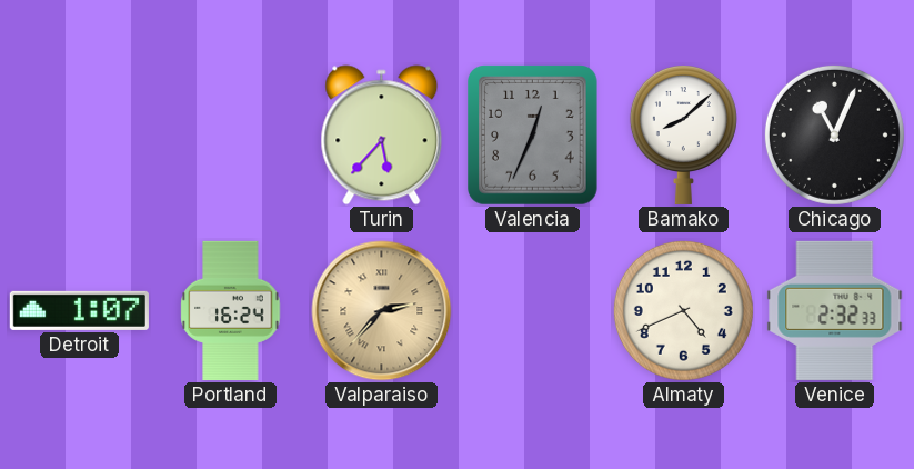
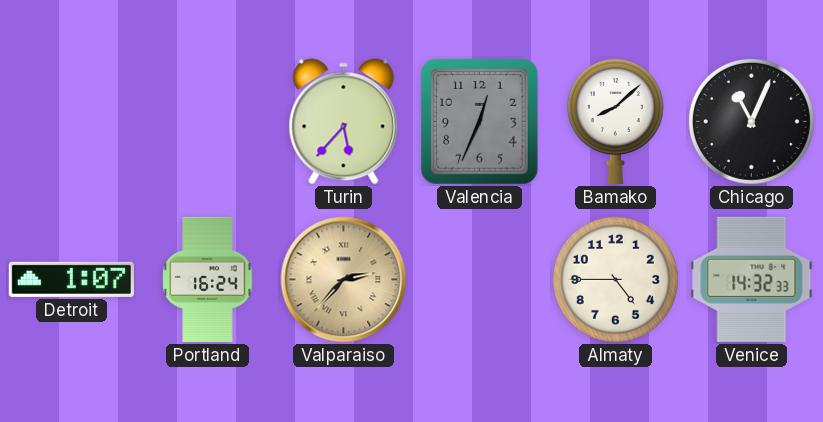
Almaty: 4:41 -> 4:45
Venice: 2:32 -> 14:32
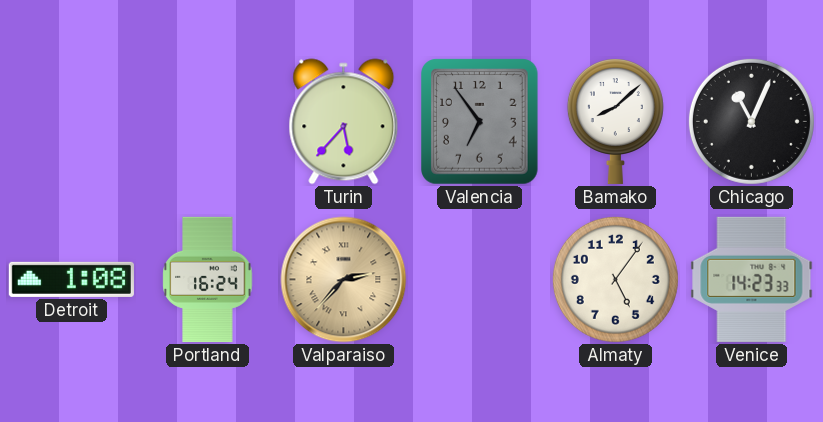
Valencia: 12:34 -> 6:54
Detroit: 1:07 -> 1:08
Almaty: 4:45 -> 5:06
Venice: 14:32 -> 14:23
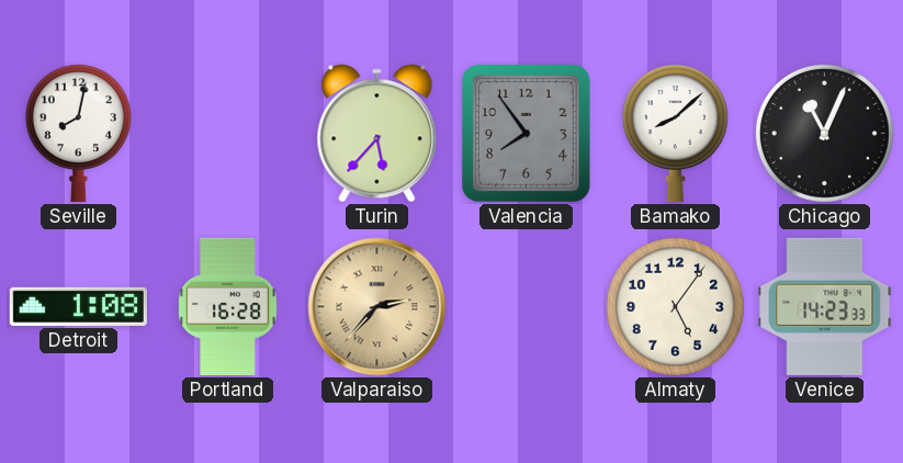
Seville: none -> 8:02
Valencia: 6:54 -> 7:54
Portland: 16:24 -> 16:28
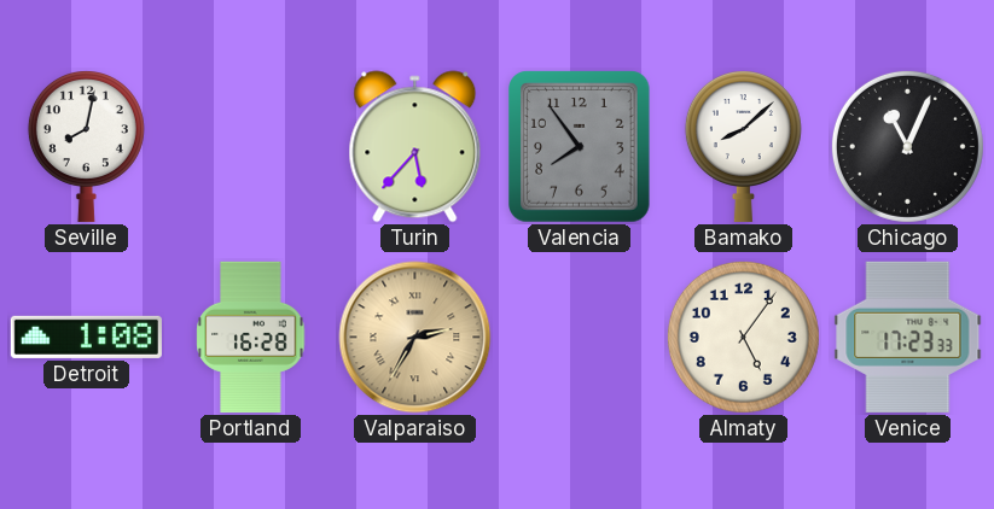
Valparaiso: 2:37 -> 2:35
Venice: 14:23 -> 17:23
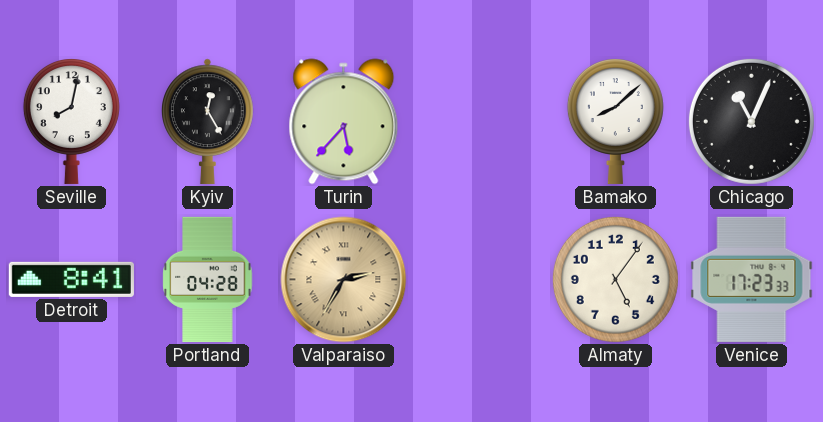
Kyiv: none -> 12:25
Valencia: 7:54 -> none
Detroit: 1:08 -> 8:41
Portland: 16:28 -> 04:28
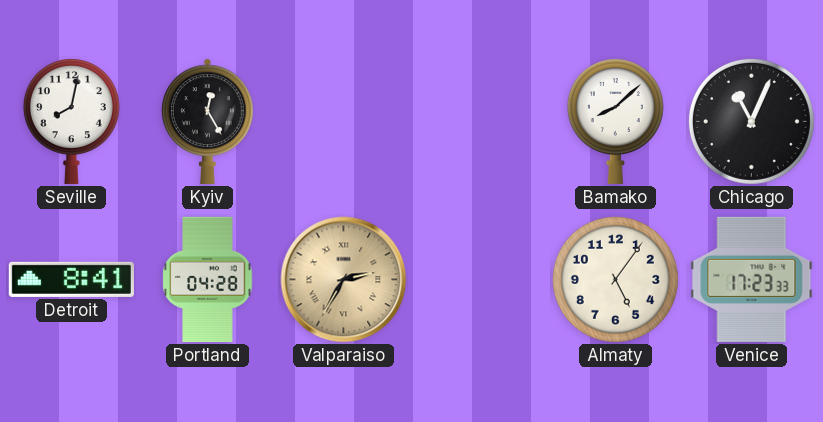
Turin: 5:37 -> none
